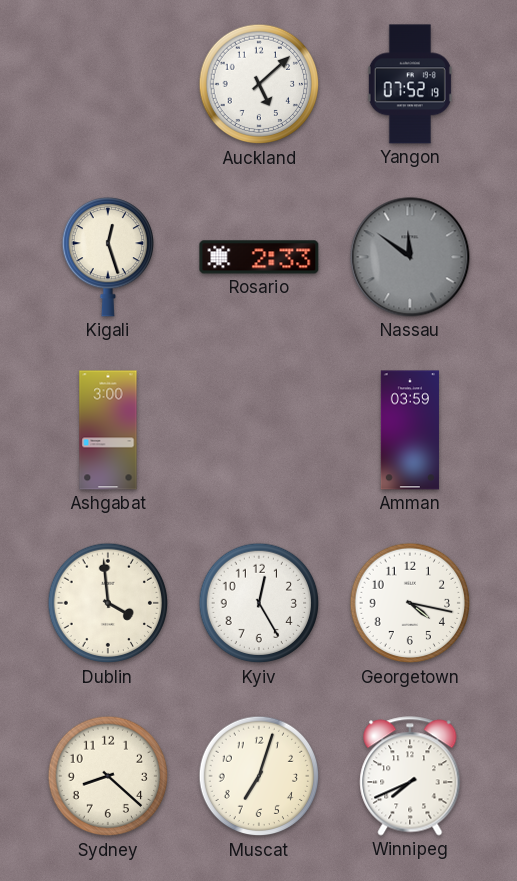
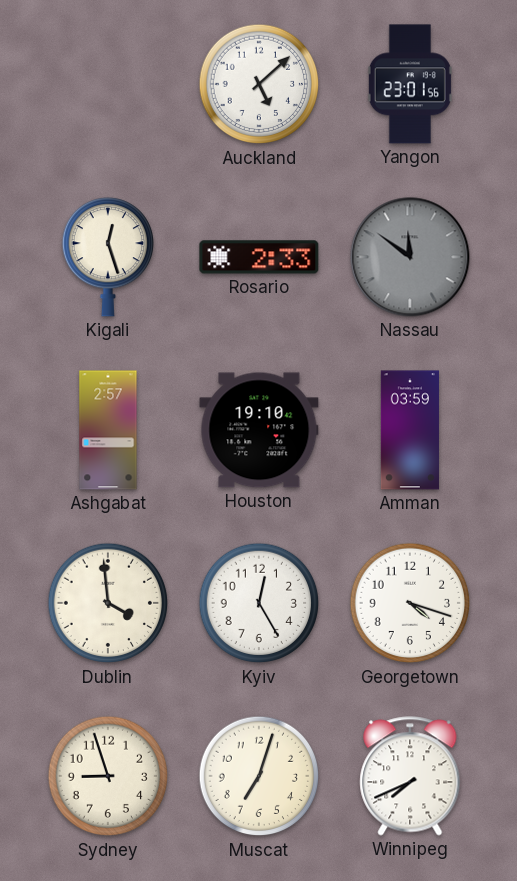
Yangon: 07:52 -> 23:01
Ashgabat: 3:00 -> 2:57
Houston: none -> 19:10
Georgetown: 4:17 -> 4:18
Sydney: 8:22 -> 8:57
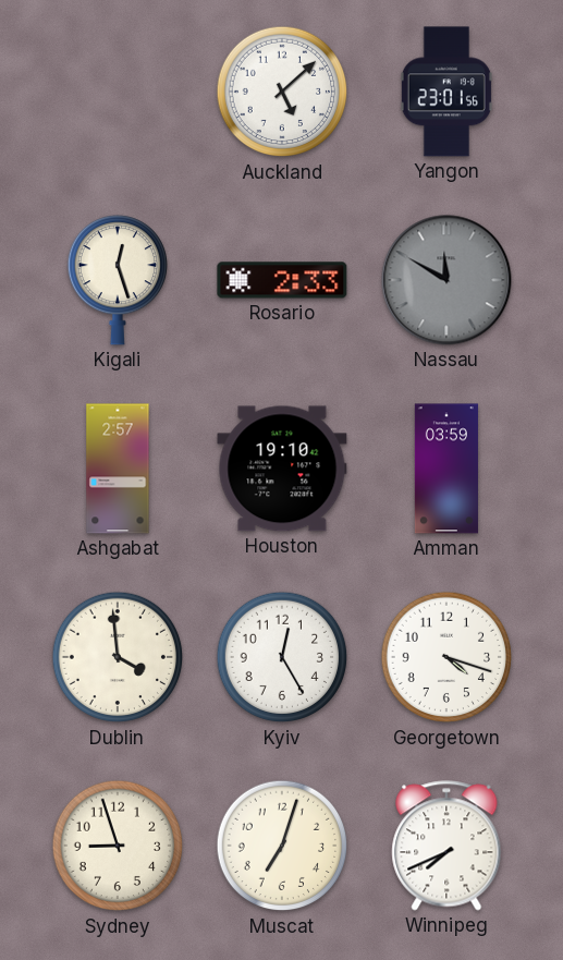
Nassau: 11:51 -> 11:50
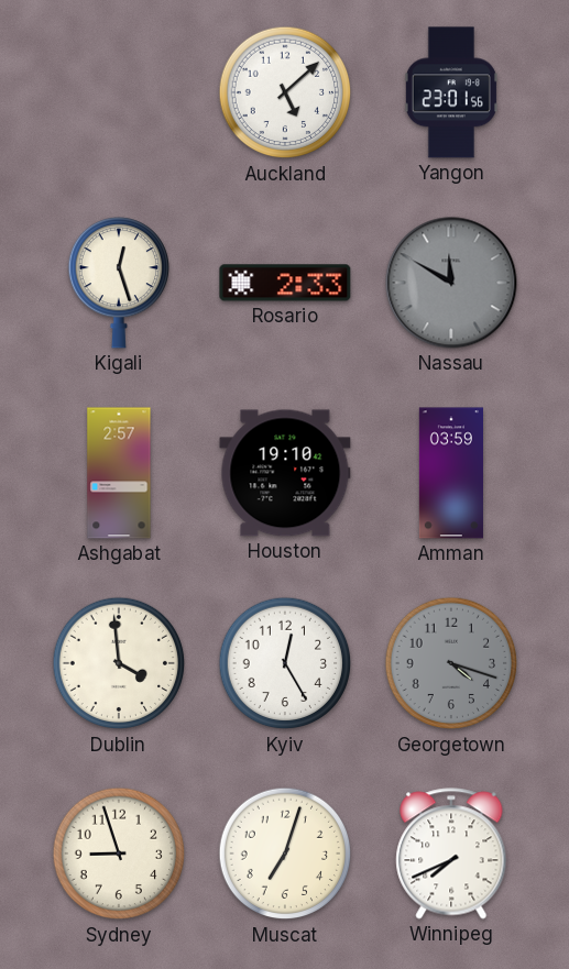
Georgetown dial: white -> grey
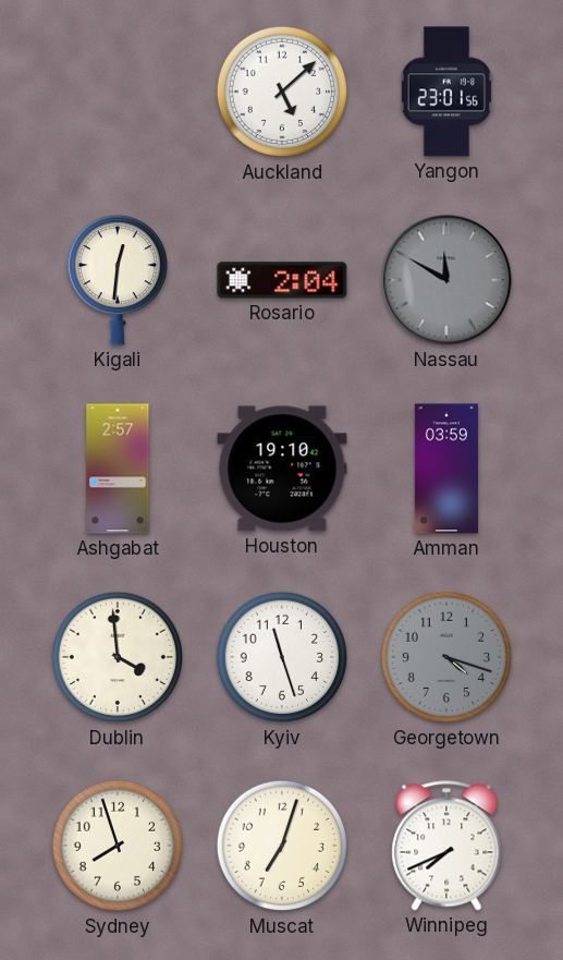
Kigali: 12:27 -> 12:31
Rosario: 2:33 -> 2:04
Kyiv: 12:25 -> 11:27
Sydney: 8:57 -> 7:57
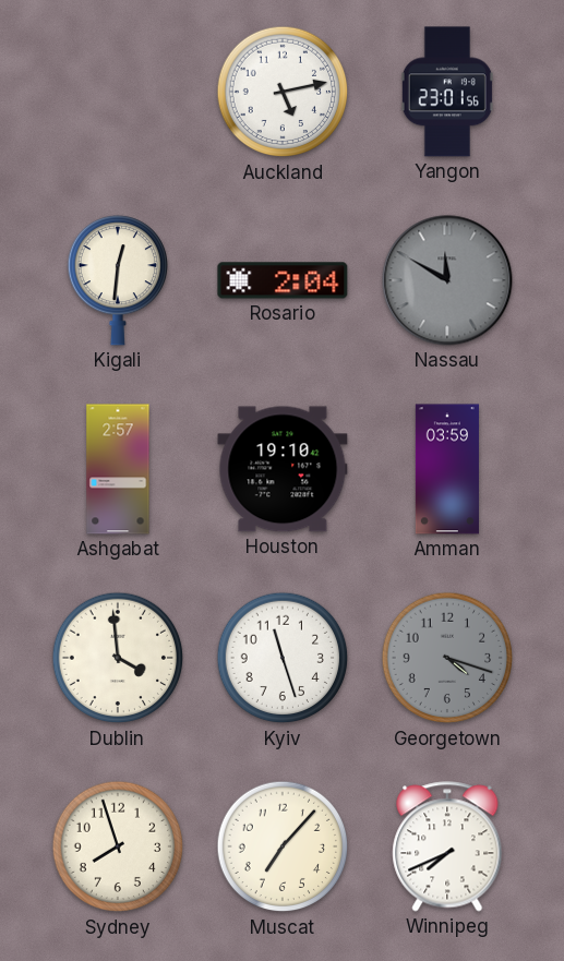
Auckland: 5:08 -> 5:13
Muscat: 7:03 -> 7:07
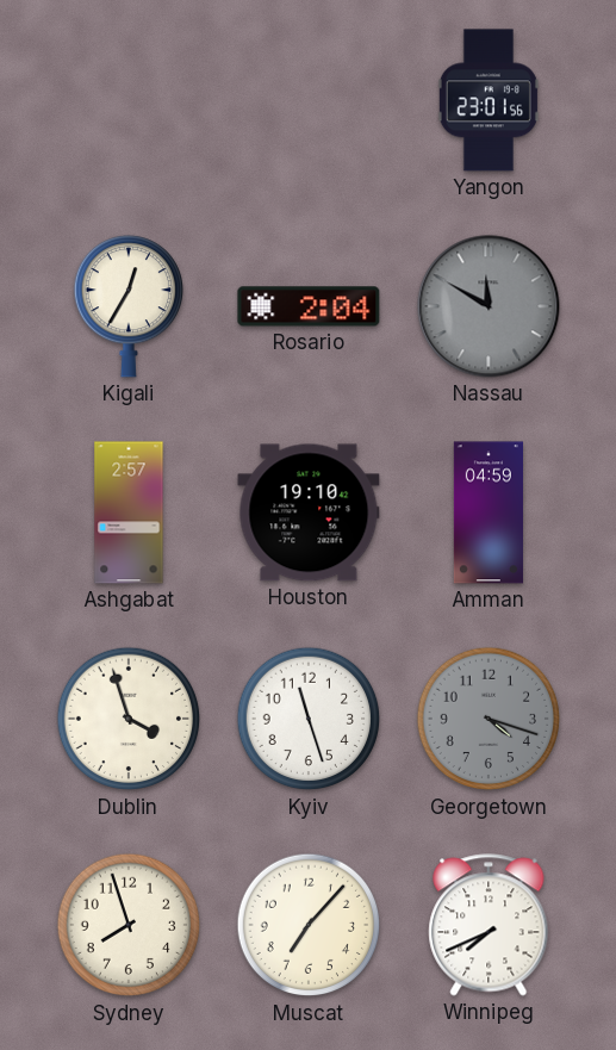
Auckland: 5:13 -> none
Kigali: 12:31 -> 12:35
Amman: 03:59 -> 04:59
Dublin: 3:59 -> 3:57
